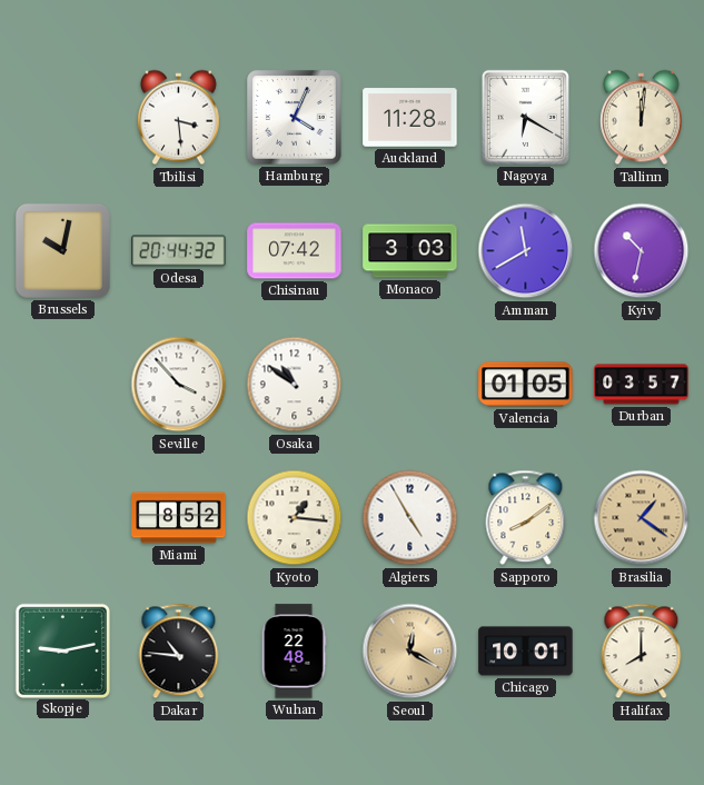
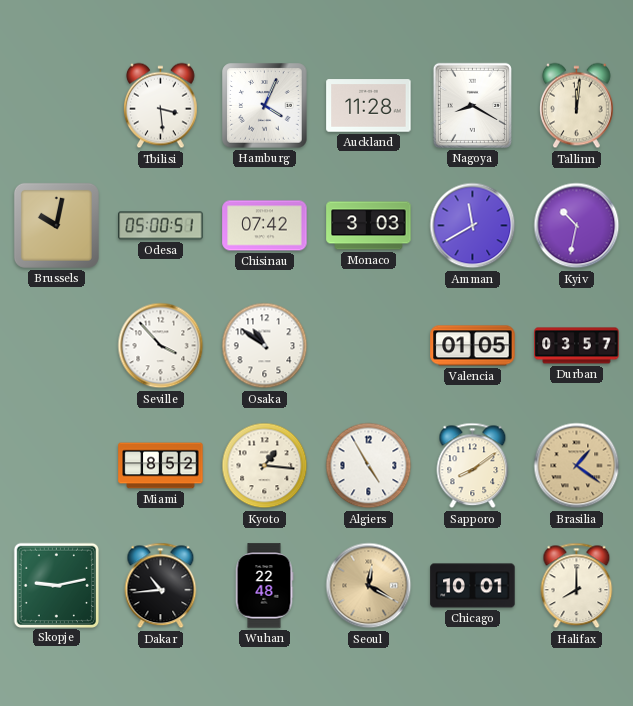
Nagoya: 6:20 -> 8:20
Odesa: 20:44 -> 05:00
Dakar: 10:46 -> 10:44
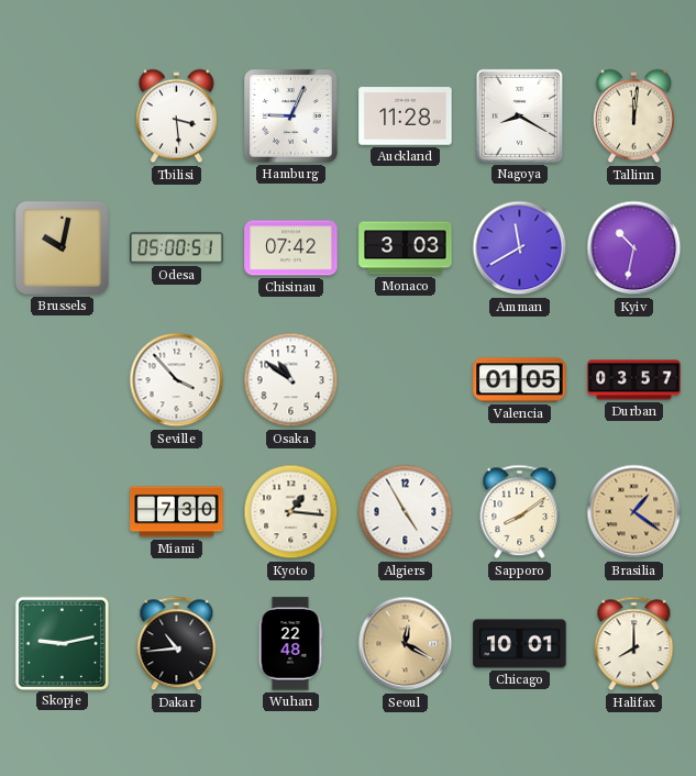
Hamburg: 4:04 -> 9:04
Miami: 8:52 -> 7:30
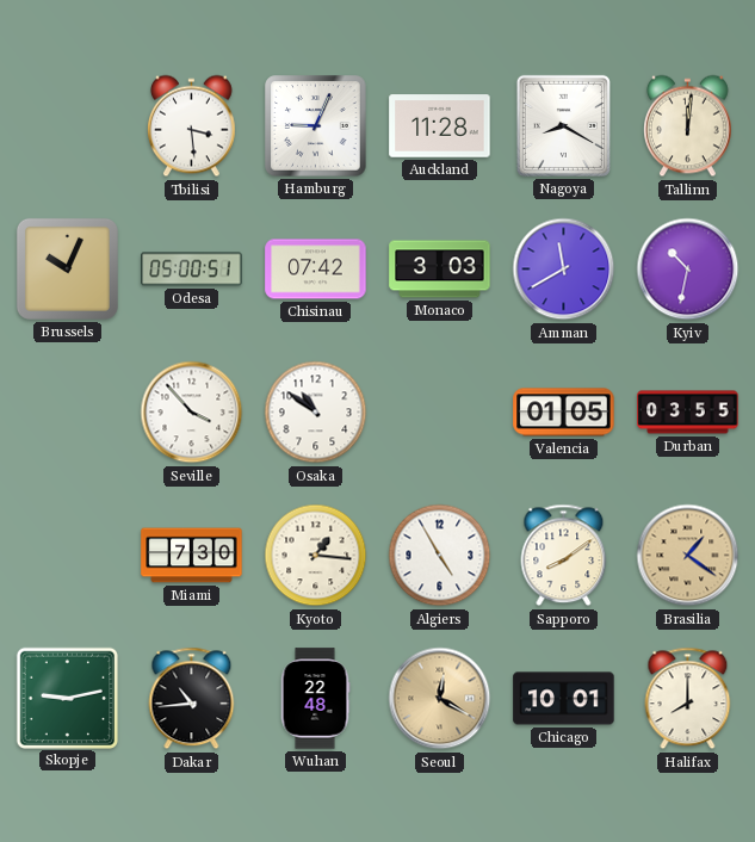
Brussels: 10:02 -> 10:04
Durban: 03:57 -> 03:55
